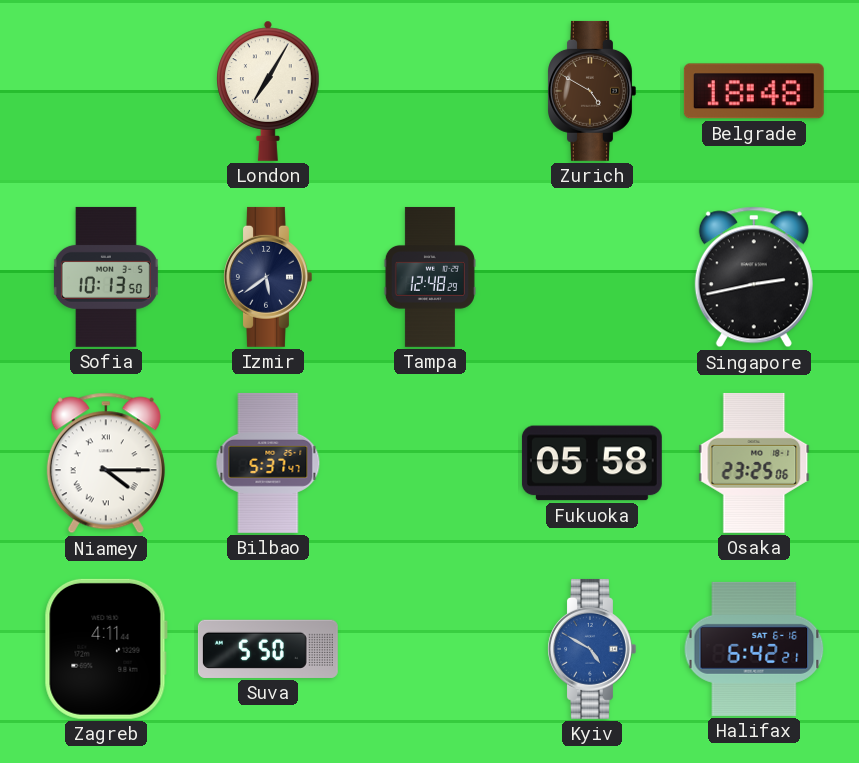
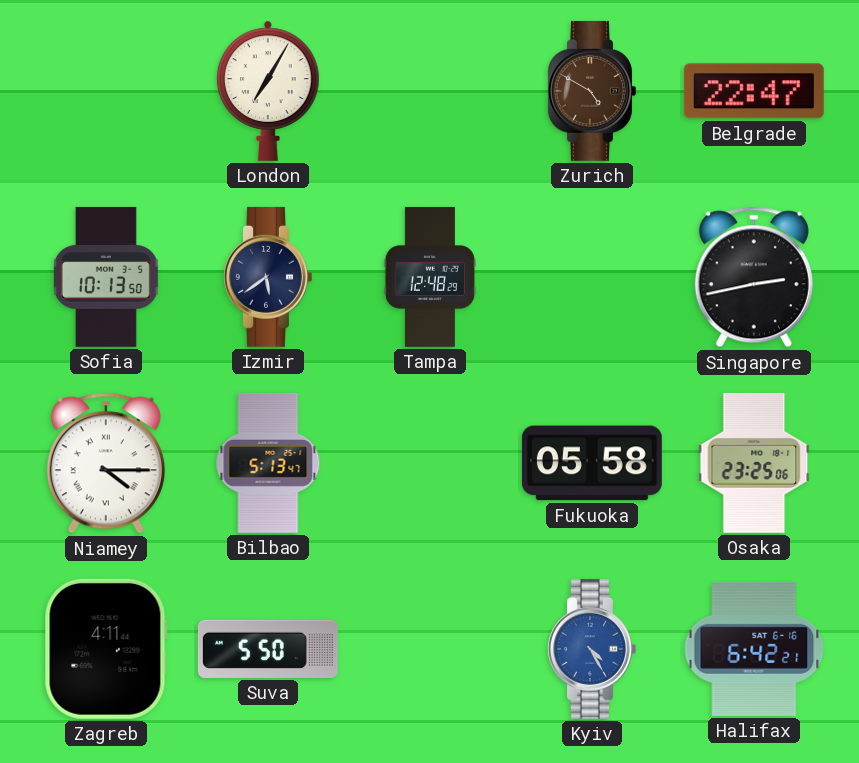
Belgrade: 18:48 -> 22:47
Bilbao: 5:37 -> 5:13
Kyiv: 4:50 -> 4:25
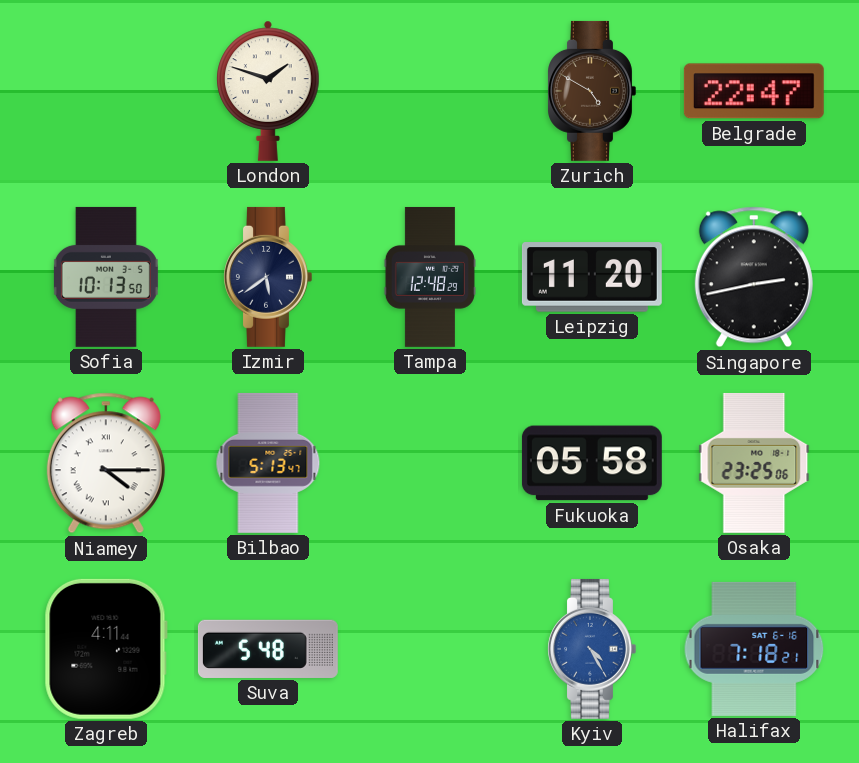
London: 7:05 -> 1:48
Leipzig: none -> 11:20
Suva: 5:50 -> 5:48
Halifax: 6:42 -> 7:18
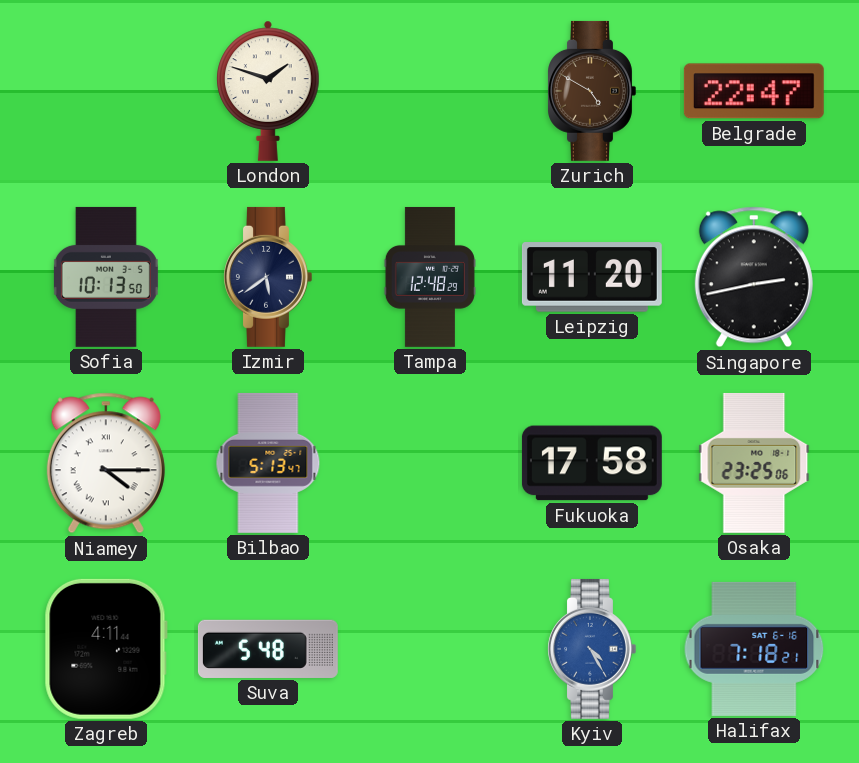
Fukuoka: 05:58 -> 17:58
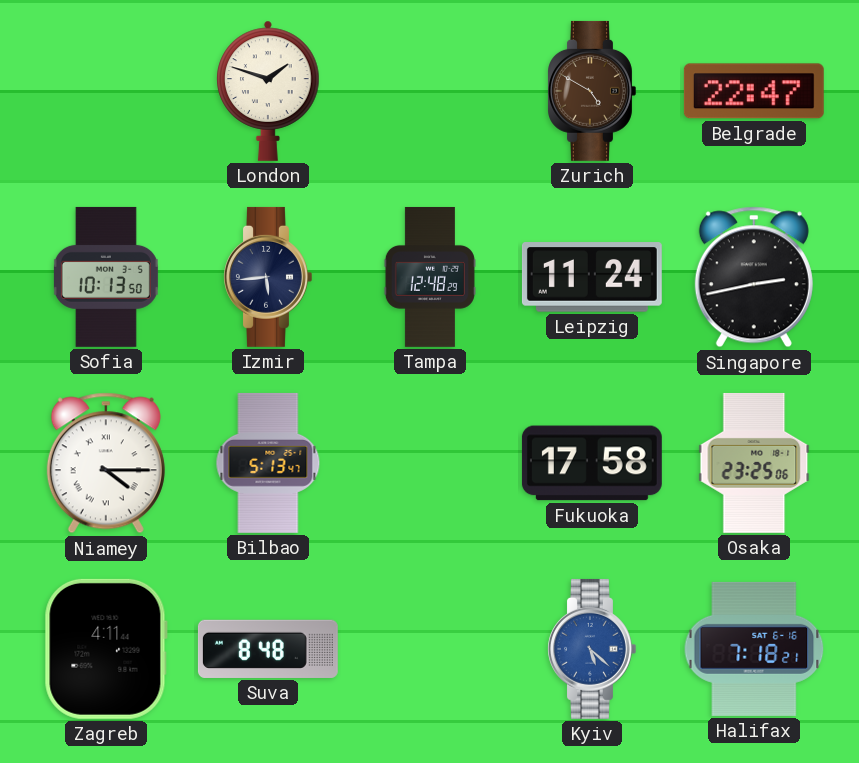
Izmir: 5:39 -> 5:44
Leipzig: 11:20 -> 11:24
Suva: 5:48 -> 8:48
Kyiv: 4:25 -> 5:22
